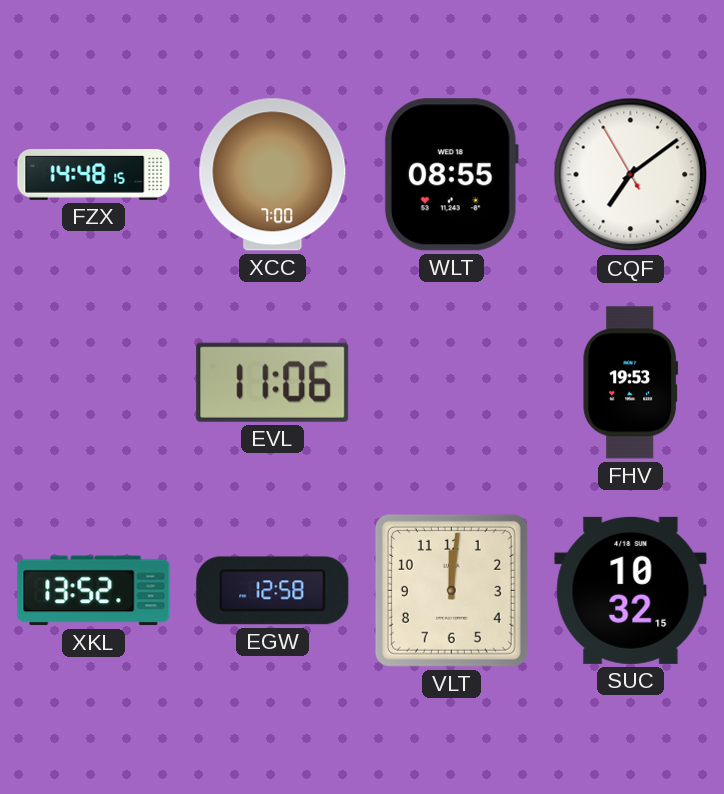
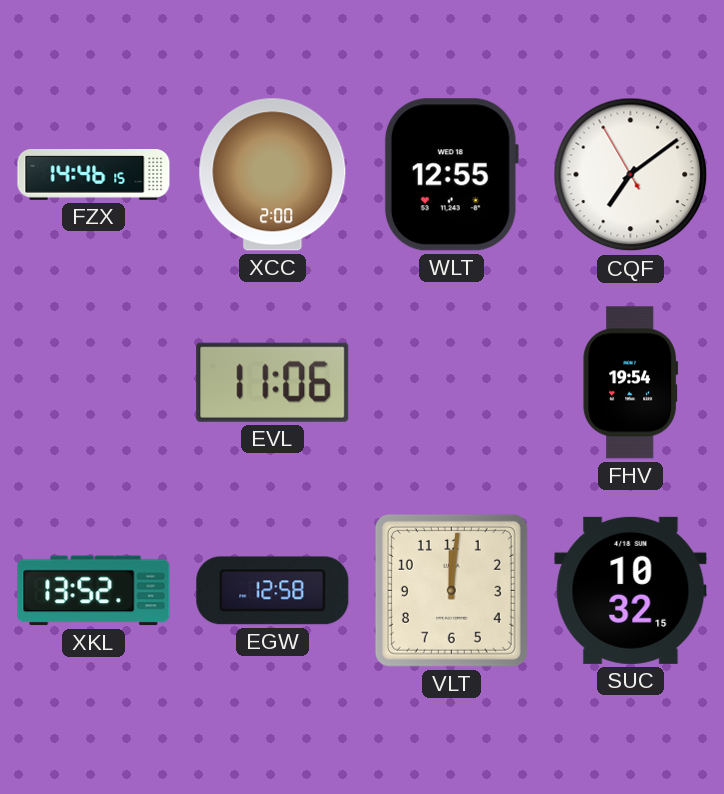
FZX: 14:48 -> 14:46
XCC: 7:00 -> 2:00
WLT: 08:55 -> 12:55
FHV: 19:53 -> 19:54
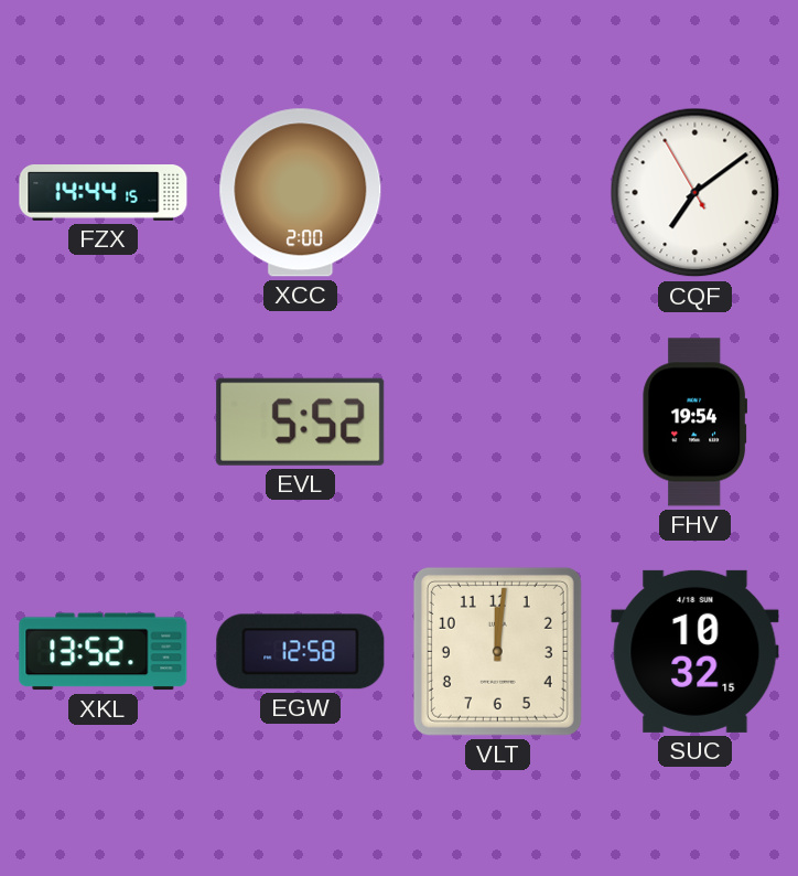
FZX: 14:46 -> 14:44
WLT: 12:55 -> none
EVL: 11:06 -> 5:52
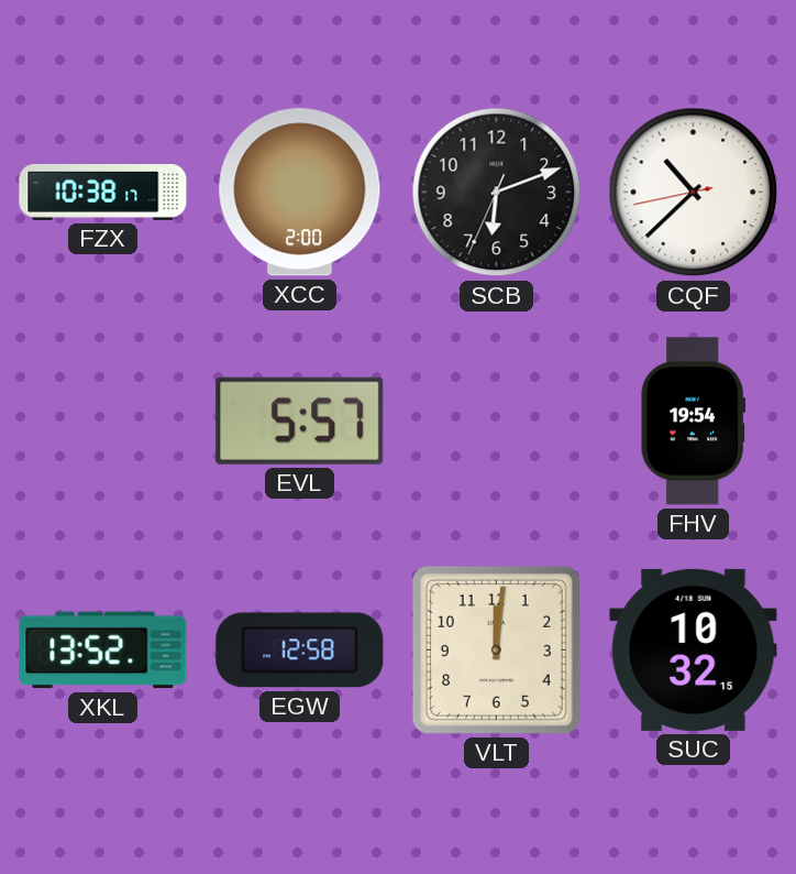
FZX: 14:44 -> 10:38
SCB: none -> 6:11
CQF: 7:08 -> 10:37
EVL: 5:52 -> 5:57
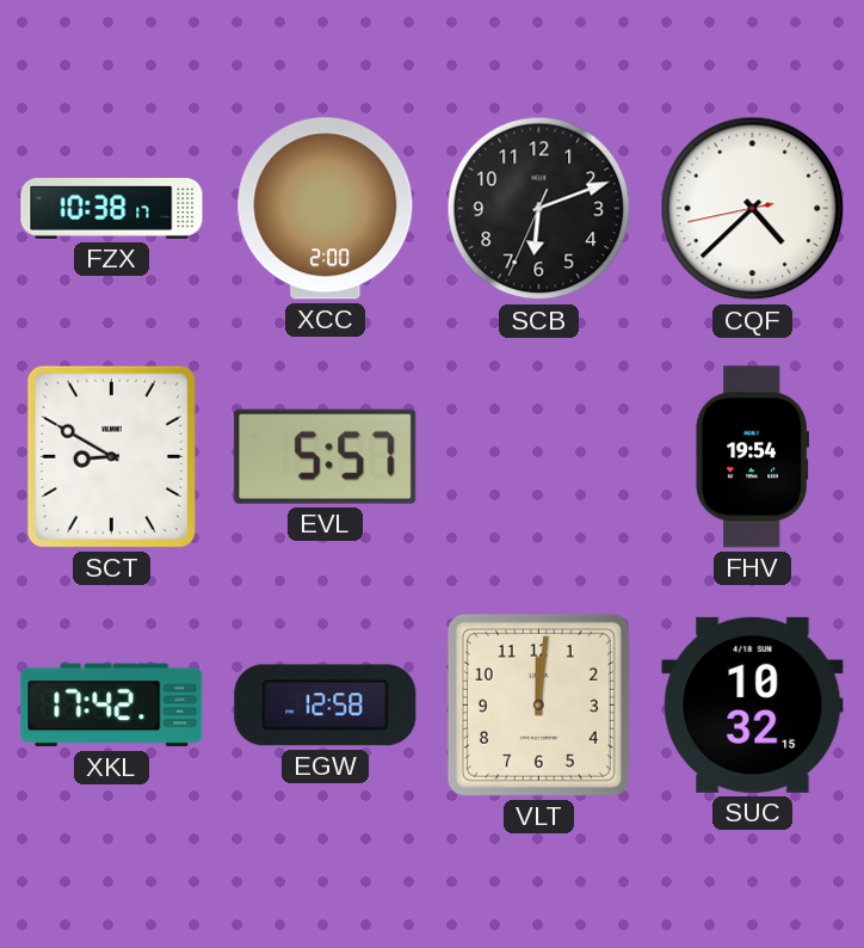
CQF: 10:37 -> 4:37
SCT: none -> 8:50
XKL: 13:52 -> 17:42
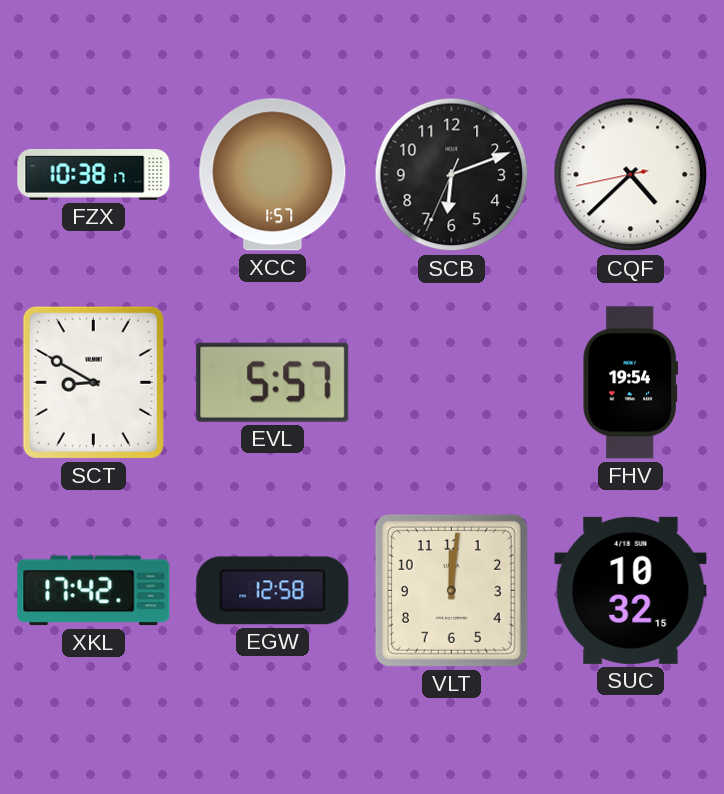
XCC: 2:00 -> 1:57
